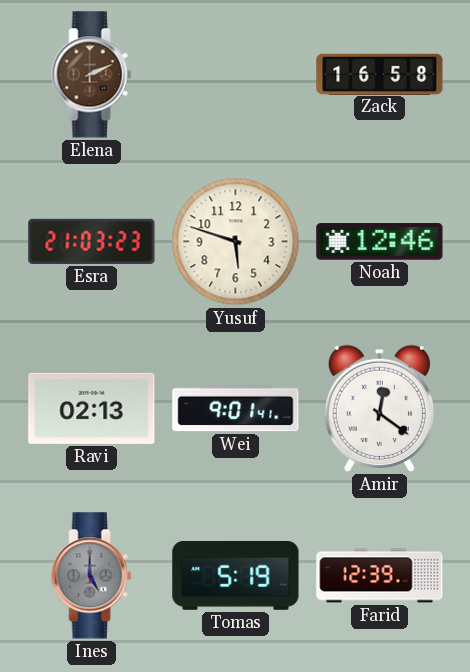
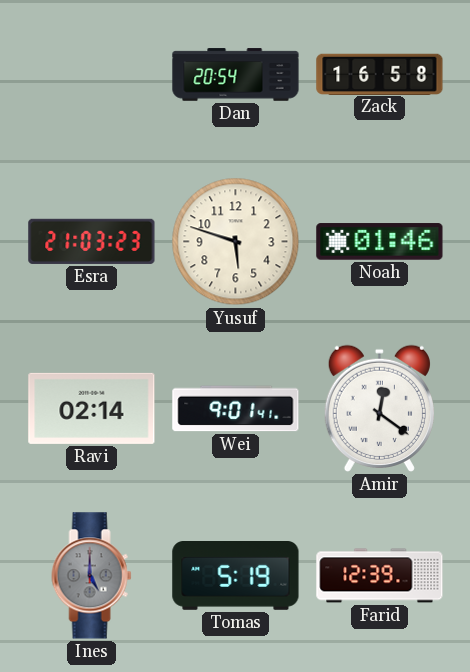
Elena: 2:11 -> none
Dan: none -> 20:54
Noah: 12:46 -> 01:46
Ravi: 02:13 -> 02:14
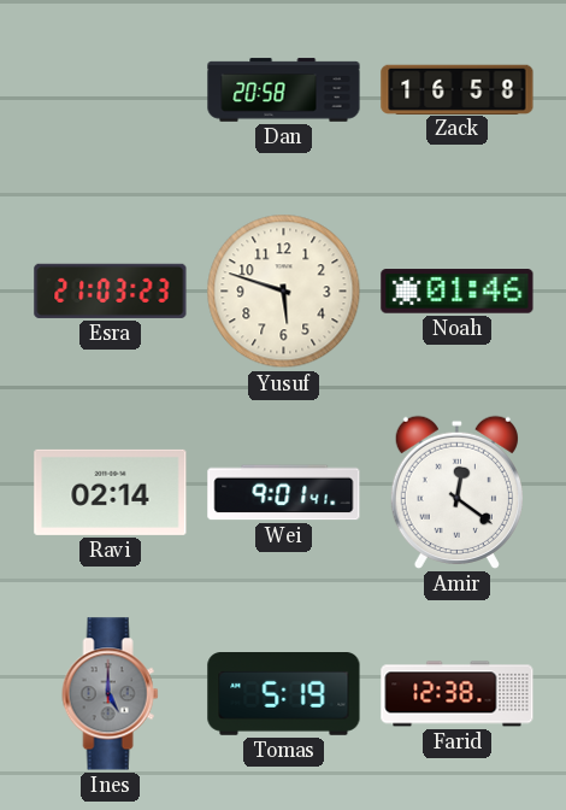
Dan: 20:54 -> 20:58
Farid: 12:39 -> 12:38
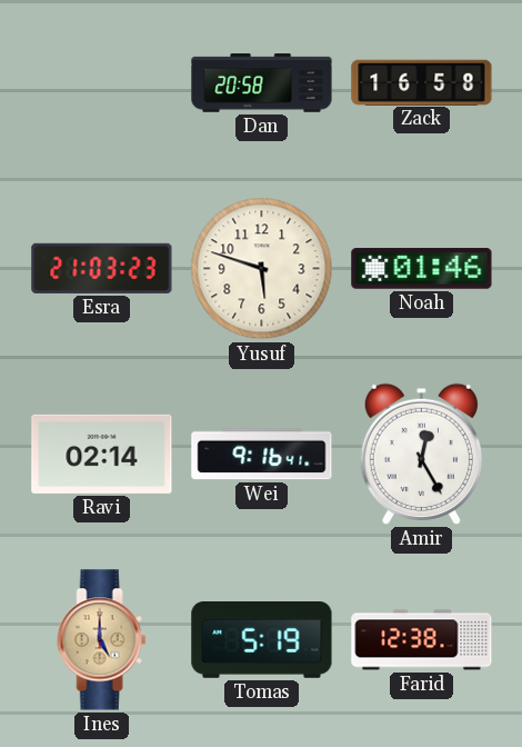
Wei: 9:01 -> 9:16
Amir: 12:21 -> 12:25
Ines dial: grey -> champagne
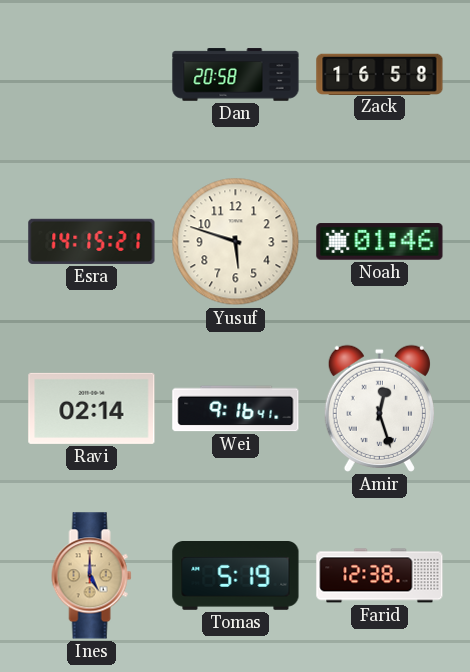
Esra: 21:03 -> 14:15
Amir: 12:25 -> 12:27
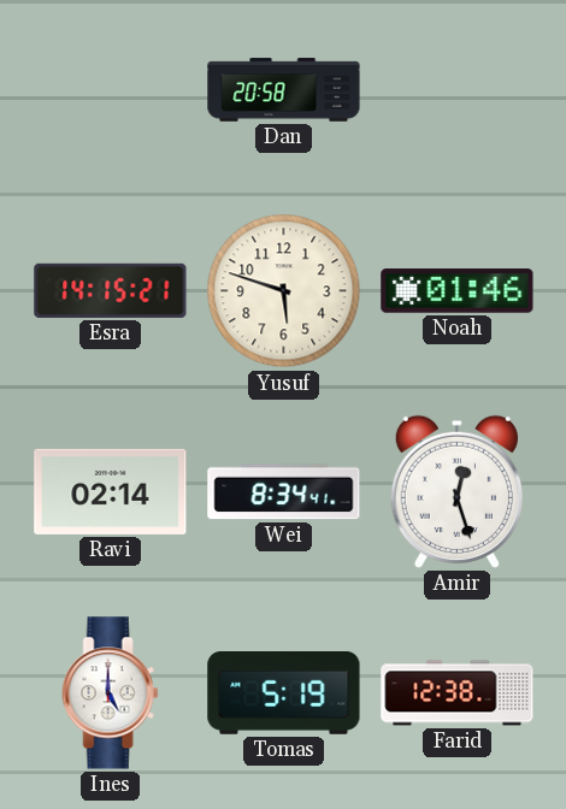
Zack: 16:58 -> none
Wei: 9:16 -> 8:34
Ines dial: champagne -> white
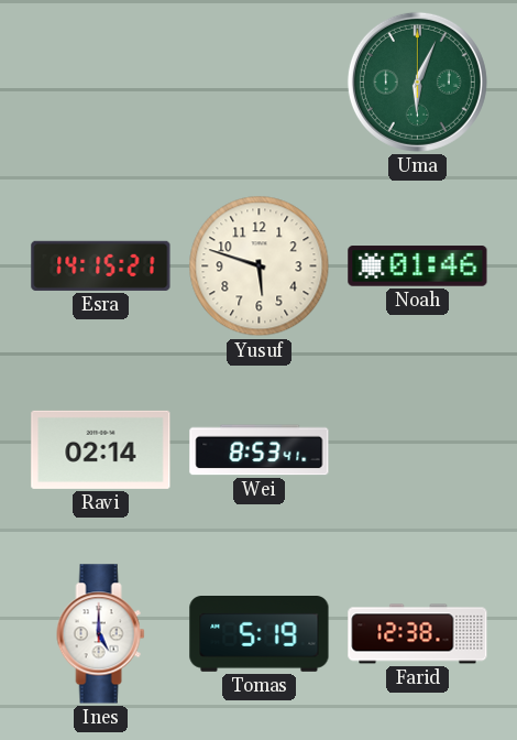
Dan: 20:58 -> none
Uma: none -> 6:04
Wei: 8:34 -> 8:53
Amir: 12:27 -> none
